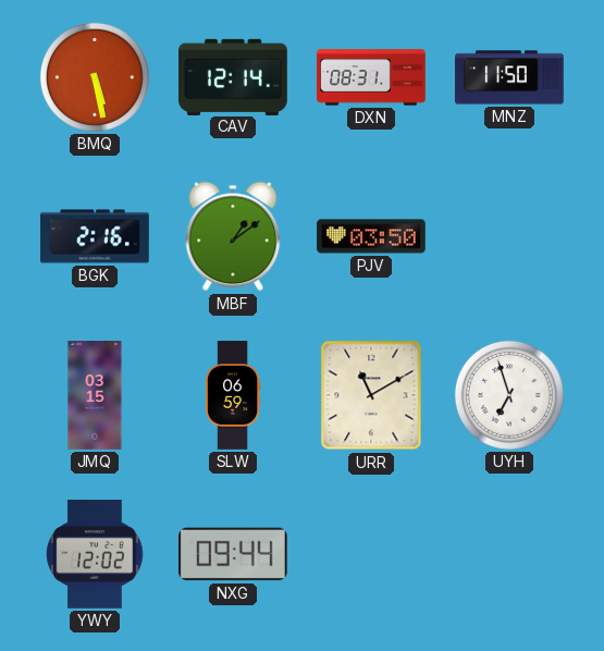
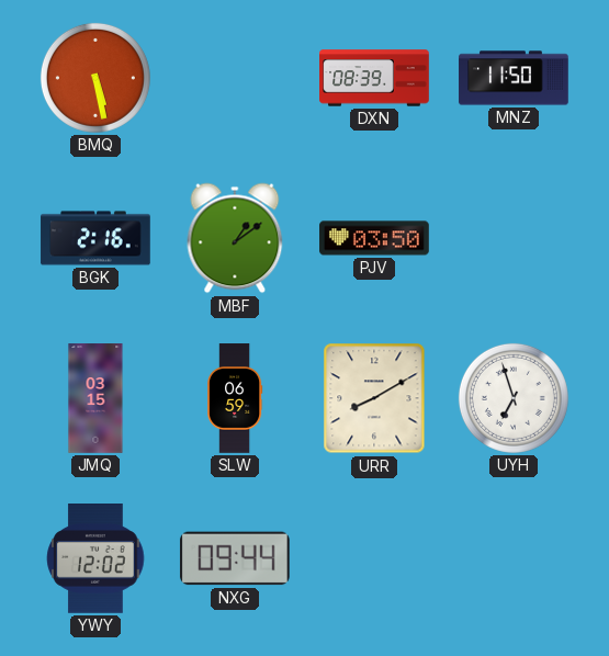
CAV: 12:14 -> none
DXN: 08:31 -> 08:39
URR: 11:10 -> 8:10
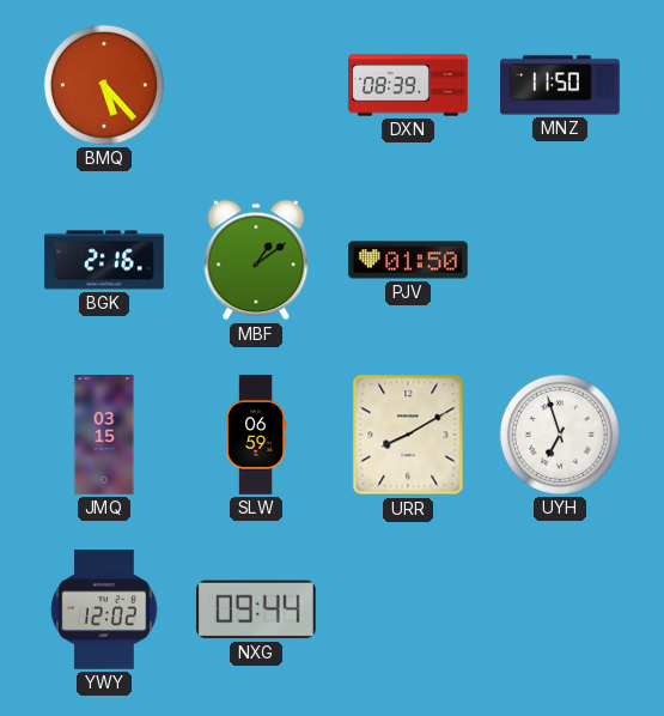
BMQ: 5:28 -> 5:23
PJV: 03:50 -> 01:50
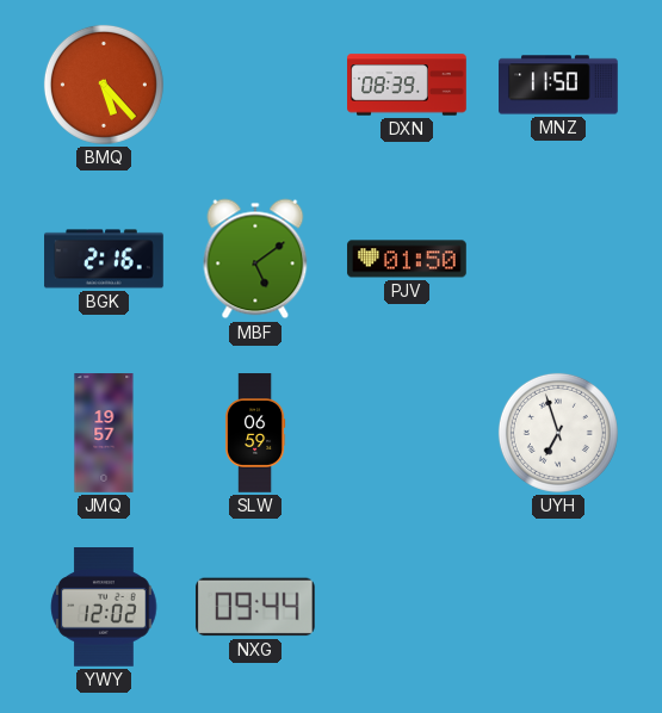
MBF: 1:09 -> 5:09
JMQ: 03:15 -> 19:57
URR: 8:10 -> none
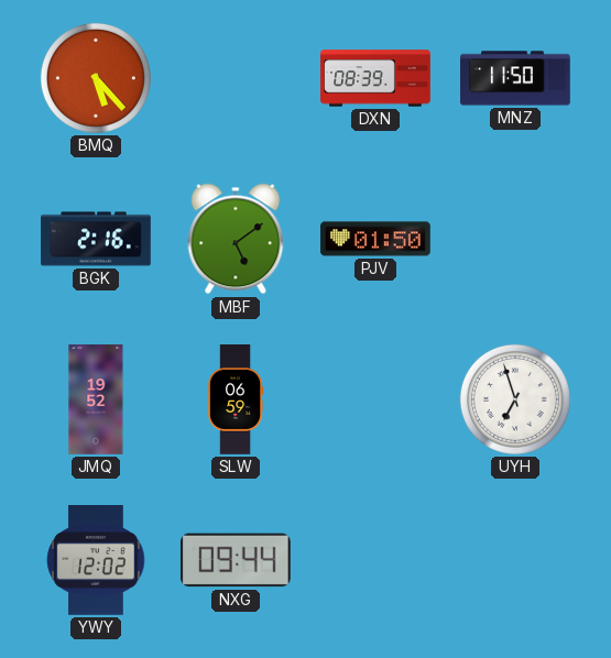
JMQ: 19:57 -> 19:52
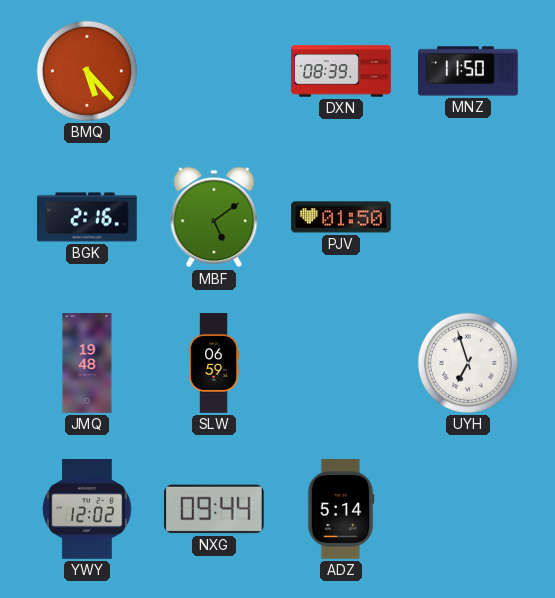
JMQ: 19:52 -> 19:48
ADZ: none -> 5:14
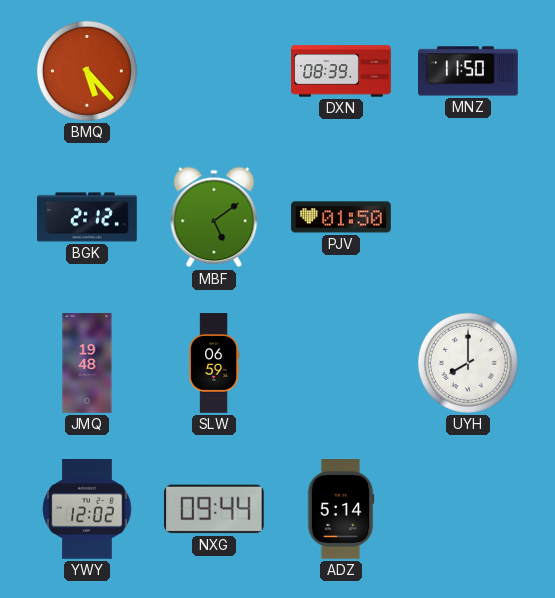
BGK: 2:16 -> 2:12
UYH: 6:57 -> 8:00
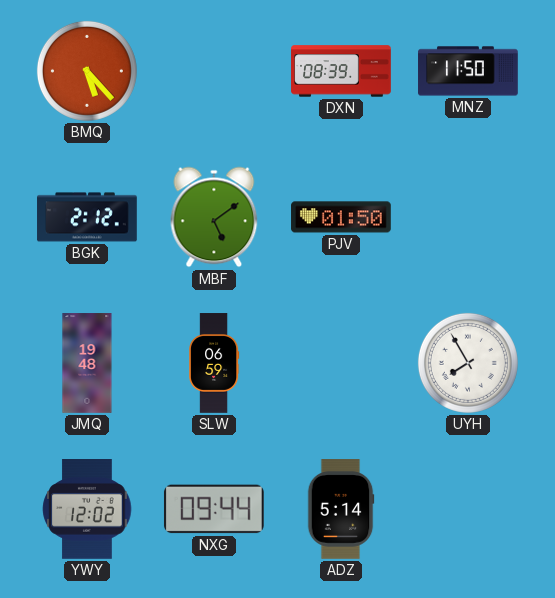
UYH: 8:00 -> 7:55
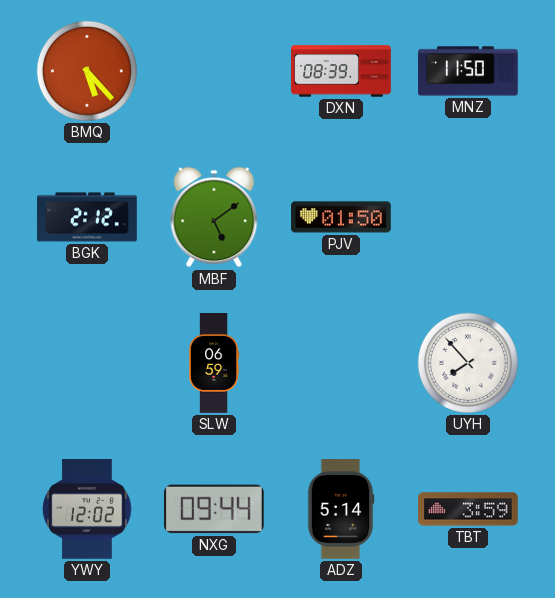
JMQ: 19:48 -> none
UYH: 7:55 -> 7:53
TBT: none -> 3:59
